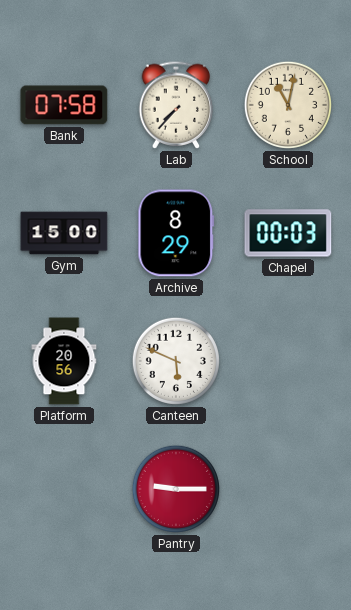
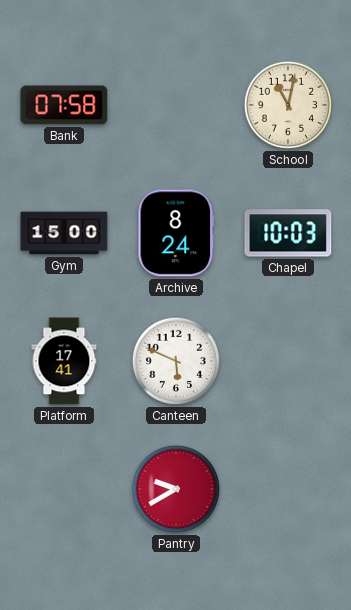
Lab: 7:37 -> none
Archive: 8:29 -> 8:24
Chapel: 00:03 -> 10:03
Platform: 20:56 -> 17:41
Pantry: 9:15 -> 9:40
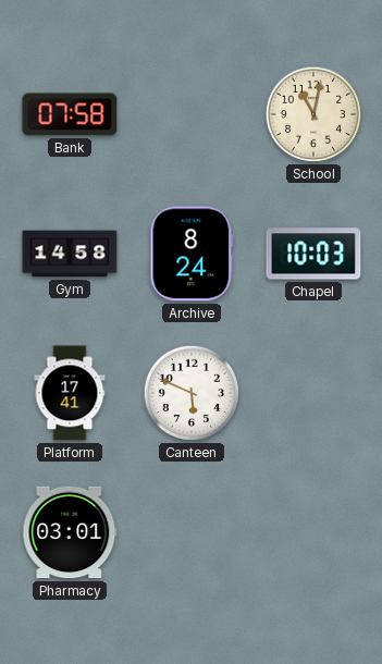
Gym: 15:00 -> 14:58
Pharmacy: none -> 03:01
Pantry: 9:40 -> none
